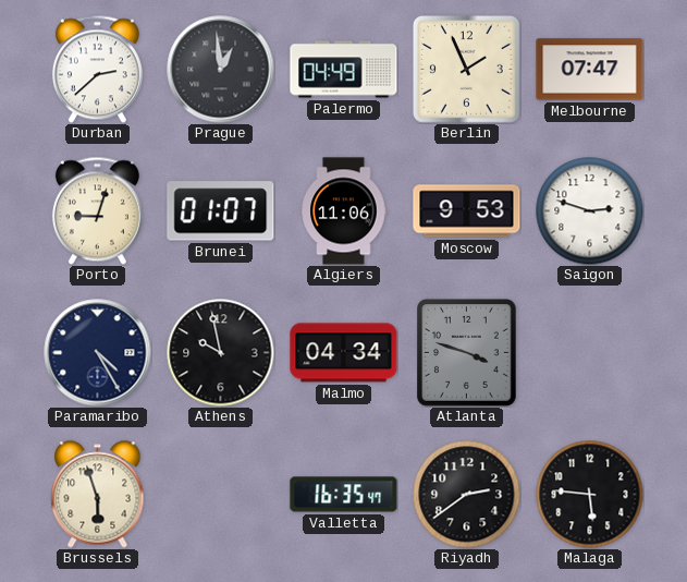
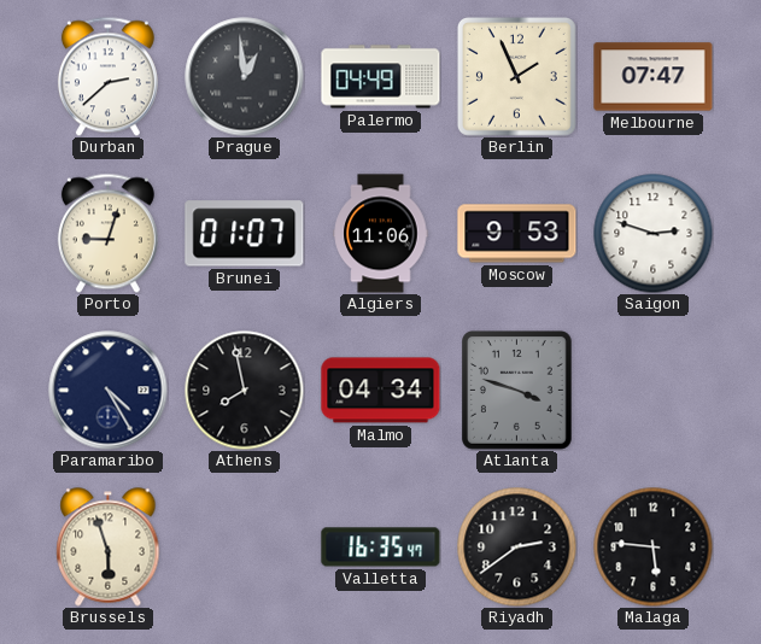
Athens: 9:58 -> 7:58
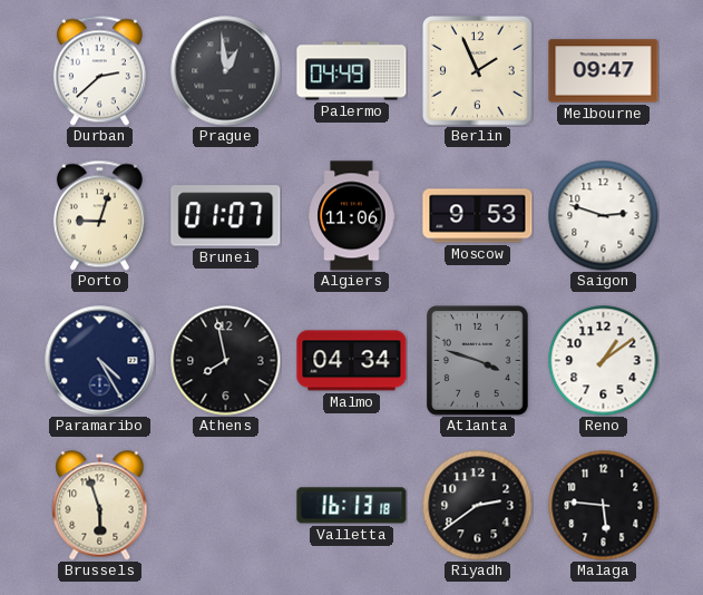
Melbourne: 07:47 -> 09:47
Reno: none -> 1:09
Valletta: 16:35 -> 16:13
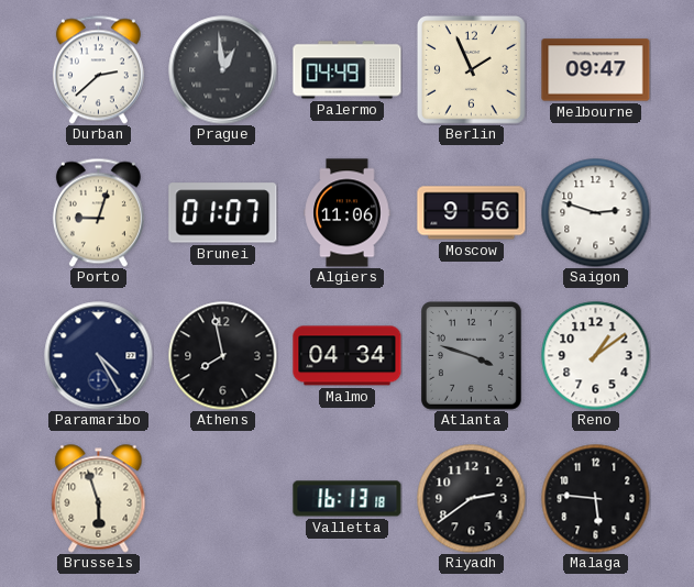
Moscow: 9:53 -> 9:56
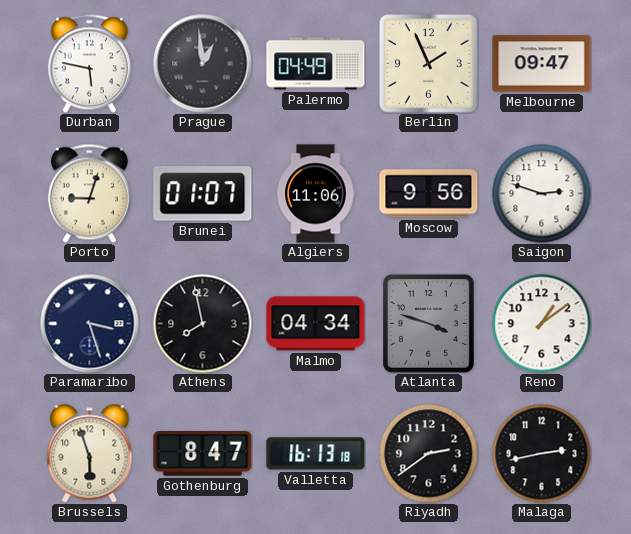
Durban: 2:38 -> 5:47
Paramaribo: 4:25 -> 3:27
Gothenburg: none -> 8:47
Malaga: 5:46 -> 2:43
